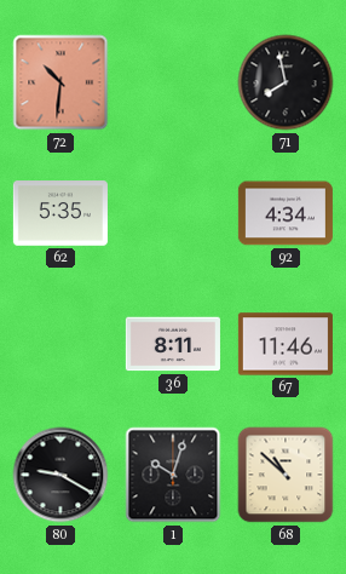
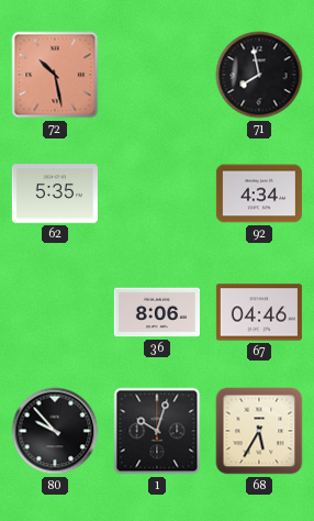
72: 10:31 -> 10:28
36: 8:11 -> 8:06
67: 11:46 -> 04:46
80: 9:20 -> 9:53
68: 10:52 -> 5:35
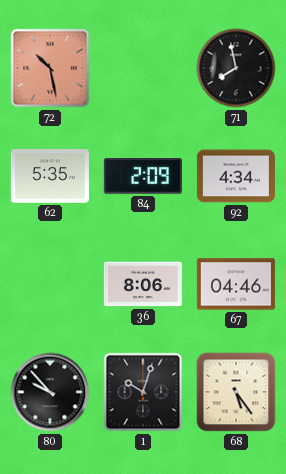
84: none -> 2:09
68: 5:35 -> 5:24
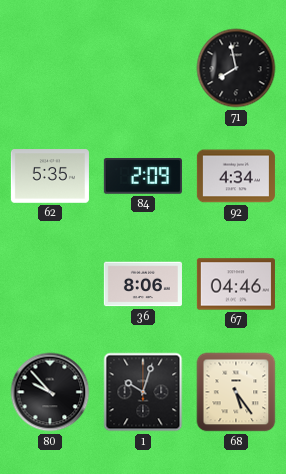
72: 10:28 -> none
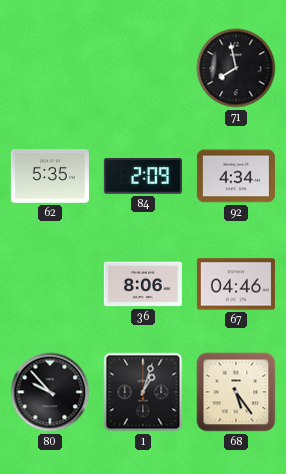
1: 10:03 -> 1:03
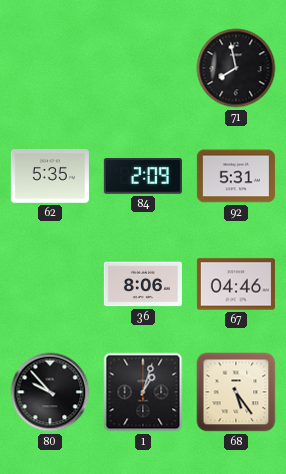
92: 4:34 -> 5:31
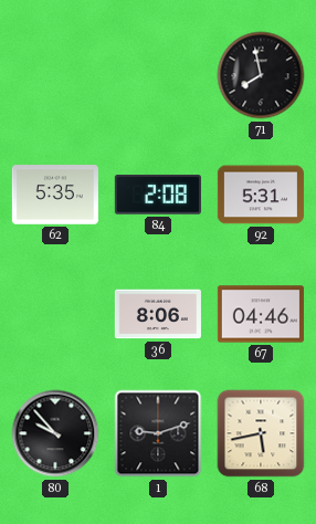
84: 2:09 -> 2:08
1: 1:03 -> 9:12
68: 5:24 -> 5:43
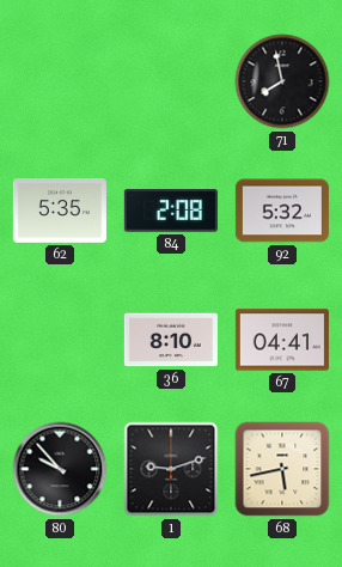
92: 5:31 -> 5:32
36: 8:06 -> 8:10
67: 04:46 -> 04:41
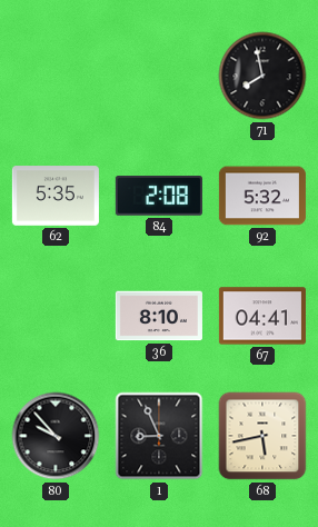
1: 9:12 -> 8:56
